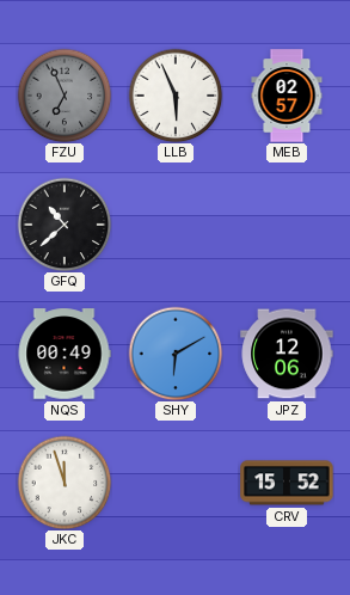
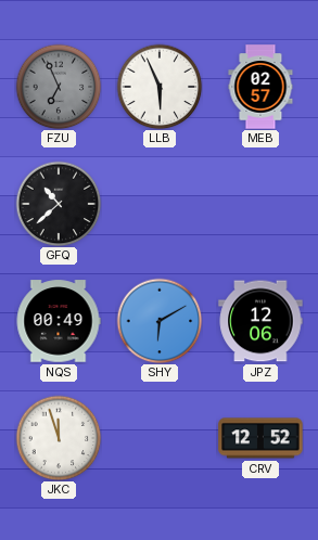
CRV: 15:52 -> 12:52
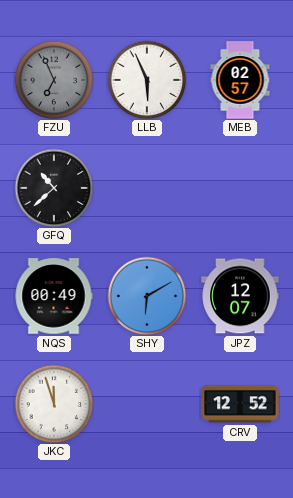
JPZ: 12:06 -> 12:07
